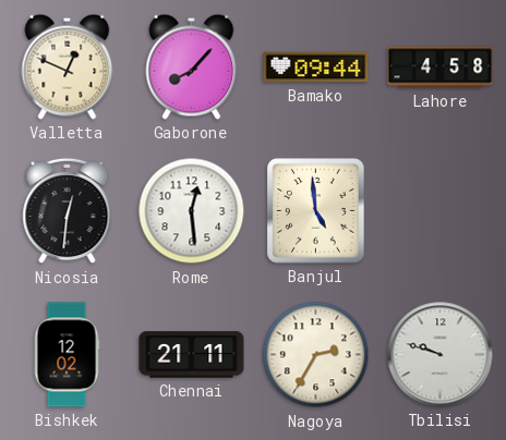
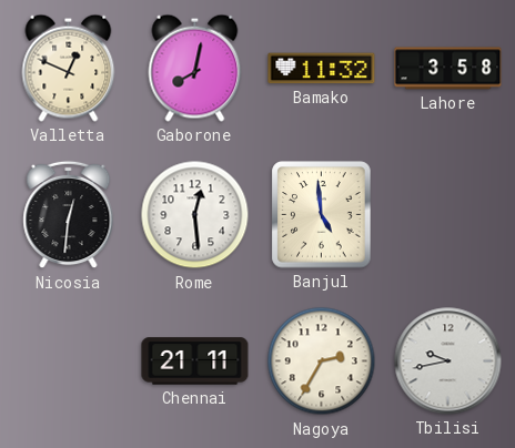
Gaborone: 8:07 -> 8:02
Bamako: 09:44 -> 11:32
Lahore: 4:58 -> 3:58
Bishkek: 12:02 -> none
Tbilisi: 9:48 -> 9:43
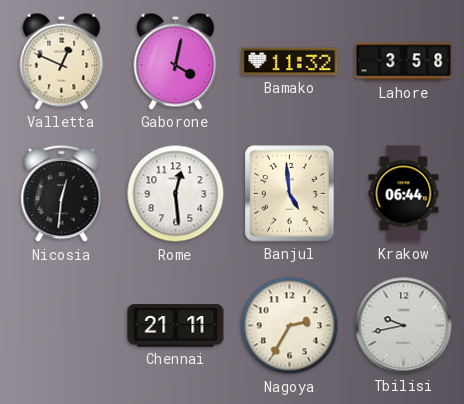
Gaborone: 8:02 -> 4:02
Krakow: none -> 06:44
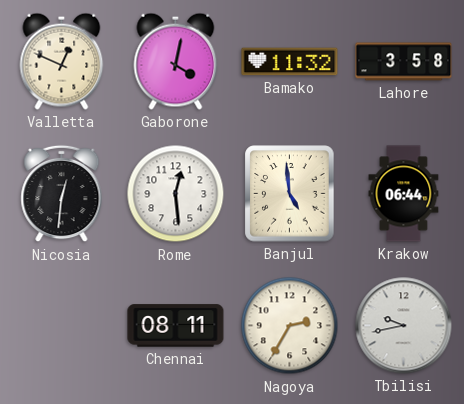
Chennai: 21:11 -> 08:11
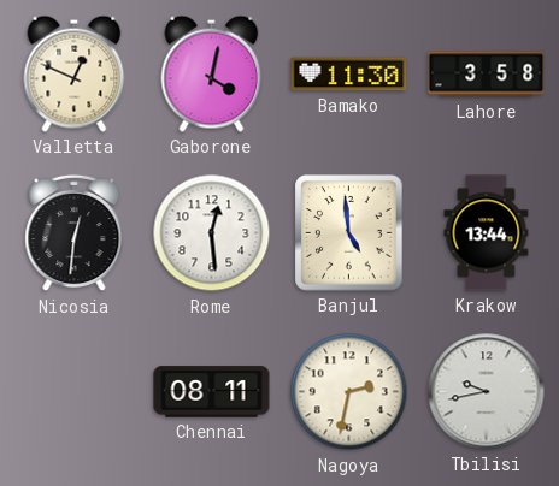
Bamako: 11:32 -> 11:30
Krakow: 06:44 -> 13:44
Nagoya: 2:35 -> 2:32
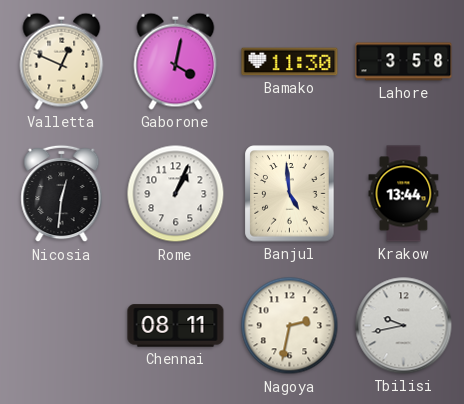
Rome: 12:29 -> 1:04
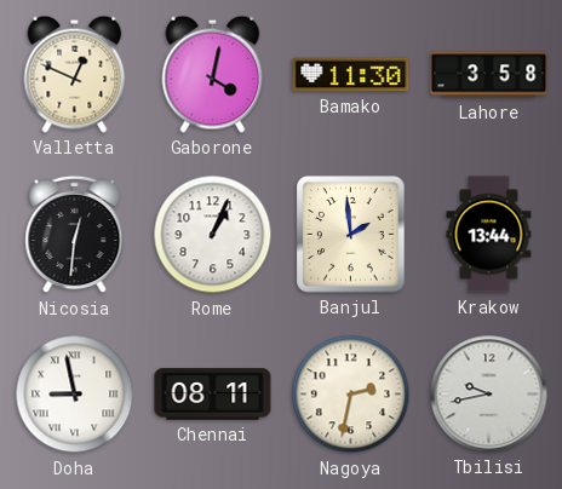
Banjul: 4:59 -> 1:59
Doha: none -> 8:58
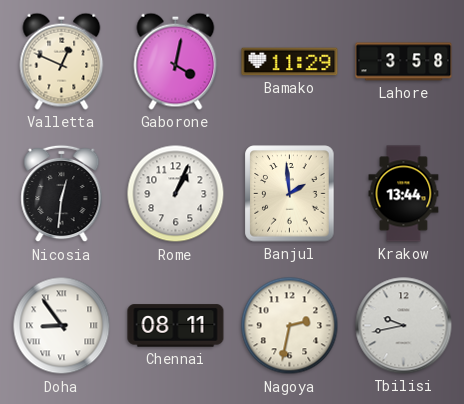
Bamako: 11:30 -> 11:29
Doha: 8:58 -> 8:54
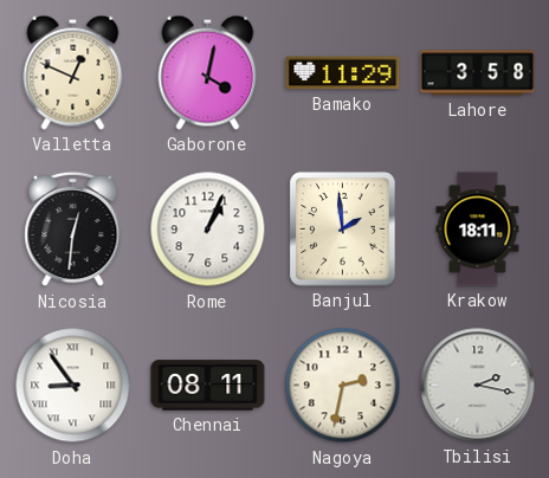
Krakow: 13:44 -> 18:11
Tbilisi: 9:43 -> 2:17
